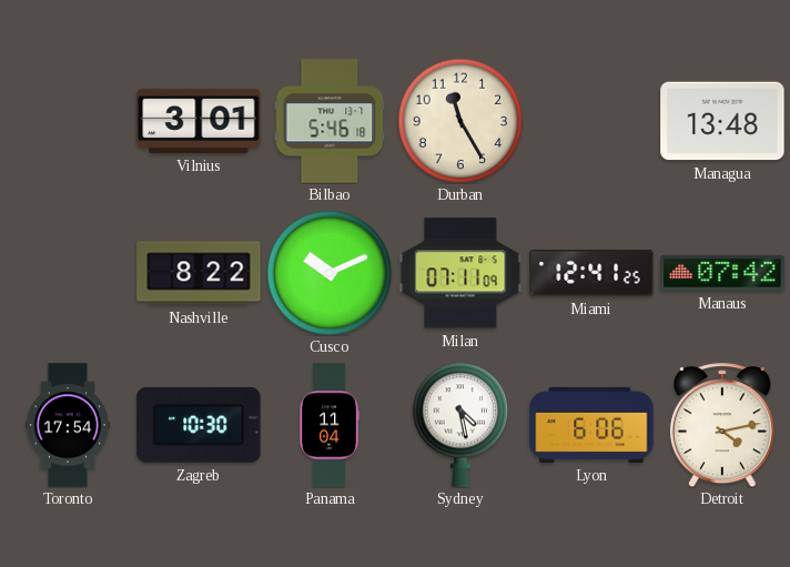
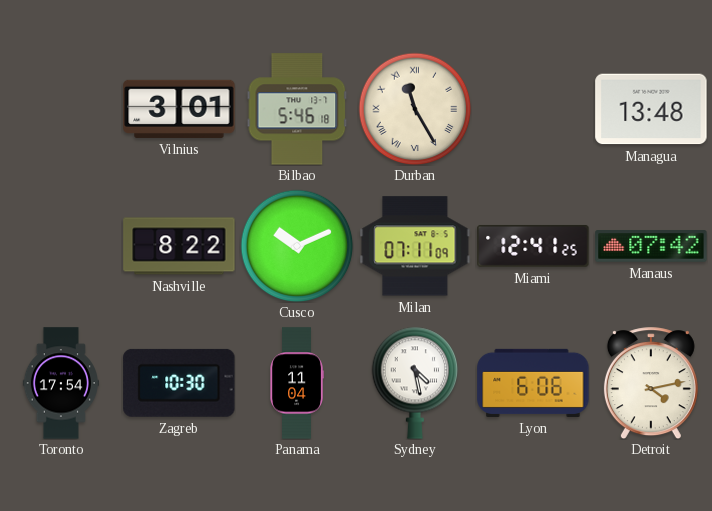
Durban numerals: Arabic -> Roman
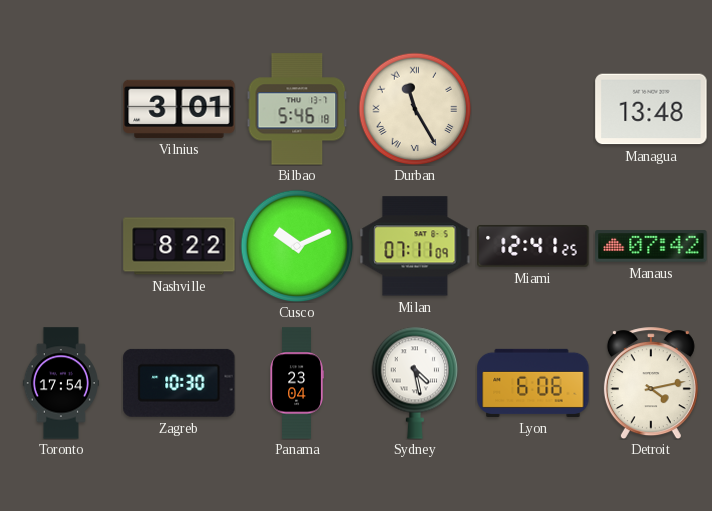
Panama: 11:04 -> 23:04
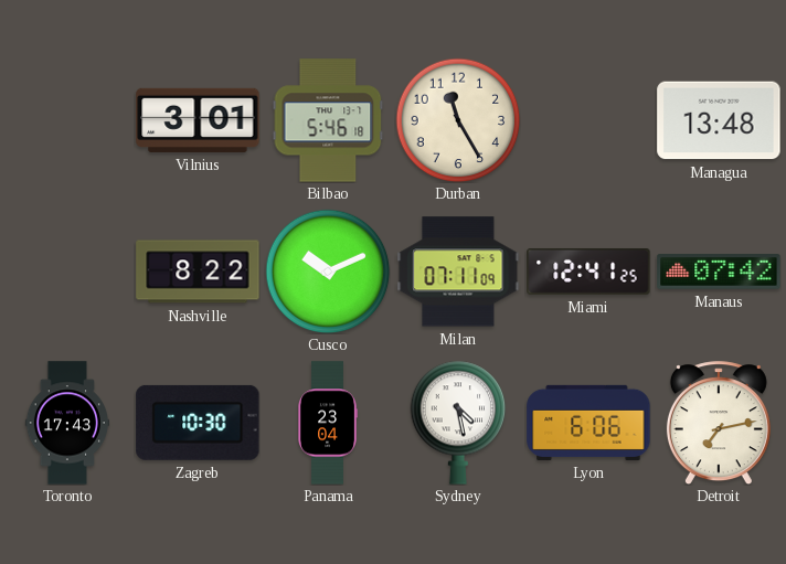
Durban numerals: Roman -> Arabic
Toronto: 17:54 -> 17:43
Detroit: 4:13 -> 7:13
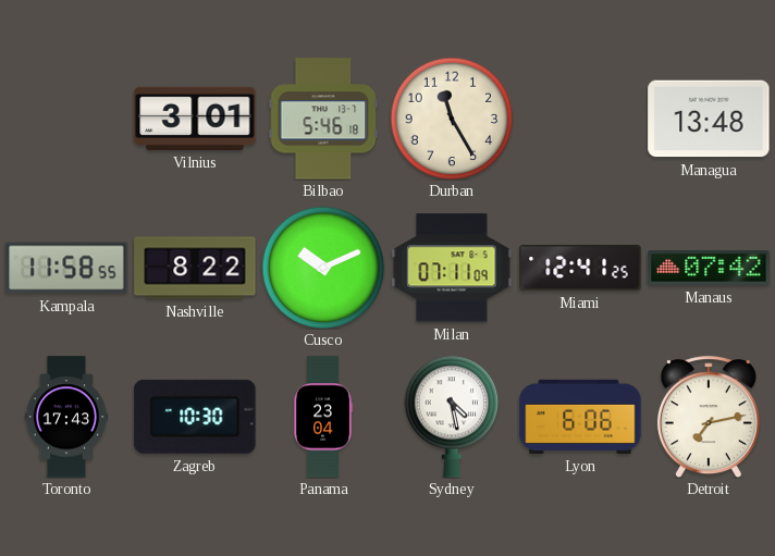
Kampala: none -> 11:58
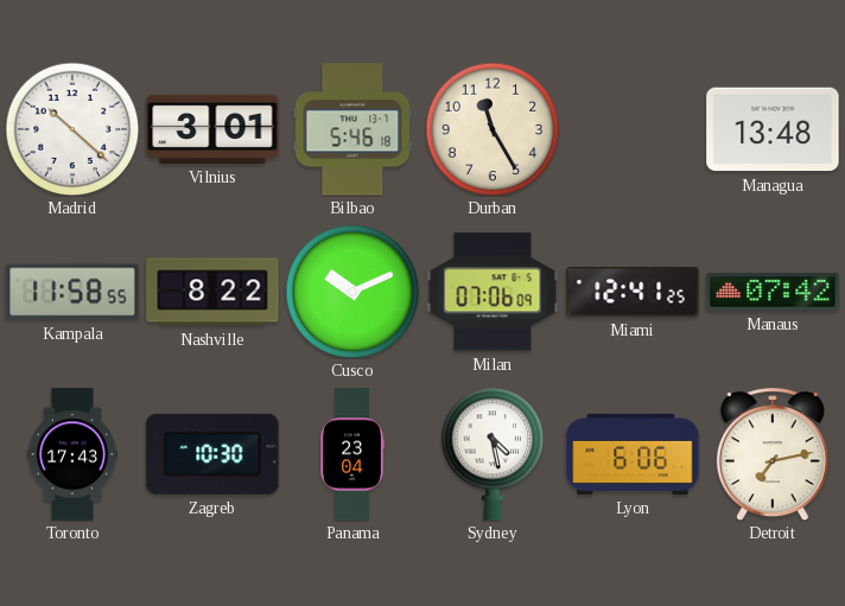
Madrid: none -> 10:22
Milan: 07:11 -> 07:06
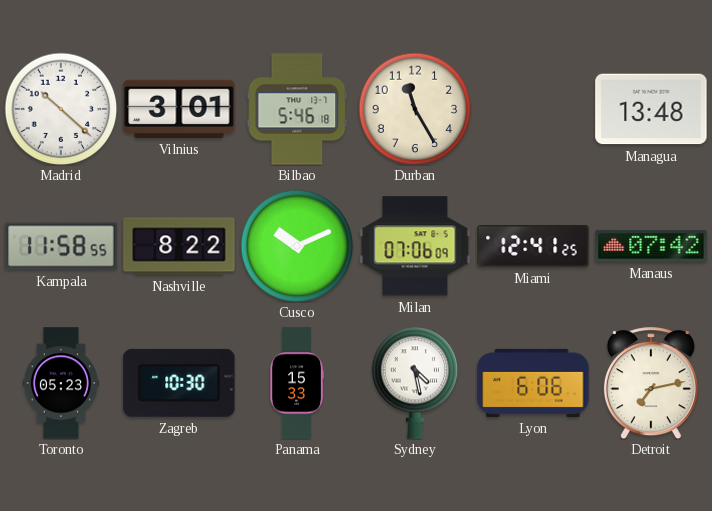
Toronto: 17:43 -> 05:23
Panama: 23:04 -> 15:33
